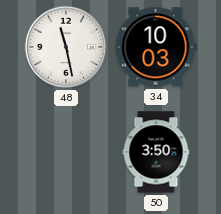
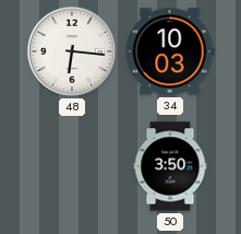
48: 11:28 -> 6:16
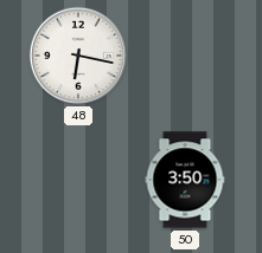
48: 6:16 -> 6:17
34: 10:03 -> none
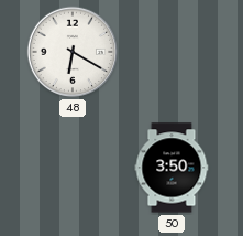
48: 6:17 -> 6:20
